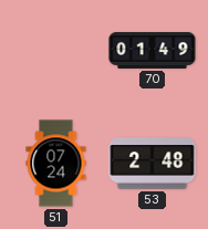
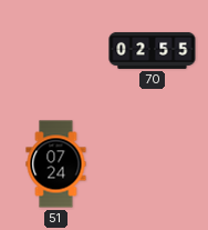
70: 01:49 -> 02:55
53: 2:48 -> none
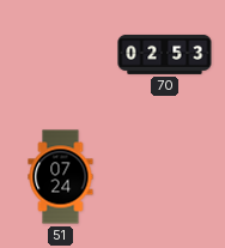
70: 02:55 -> 02:53
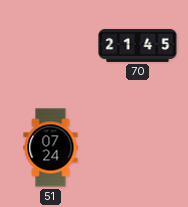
70: 02:53 -> 21:45
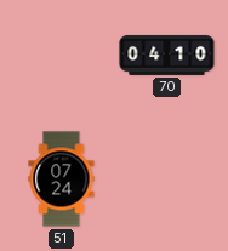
70: 21:45 -> 04:10
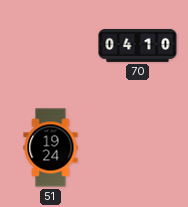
51: 07:24 -> 19:24
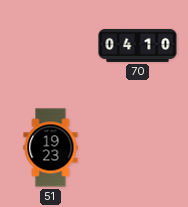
51: 19:24 -> 19:23
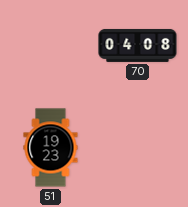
70: 04:10 -> 04:08
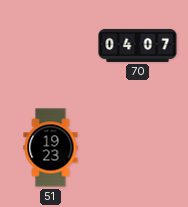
70: 04:08 -> 04:07
